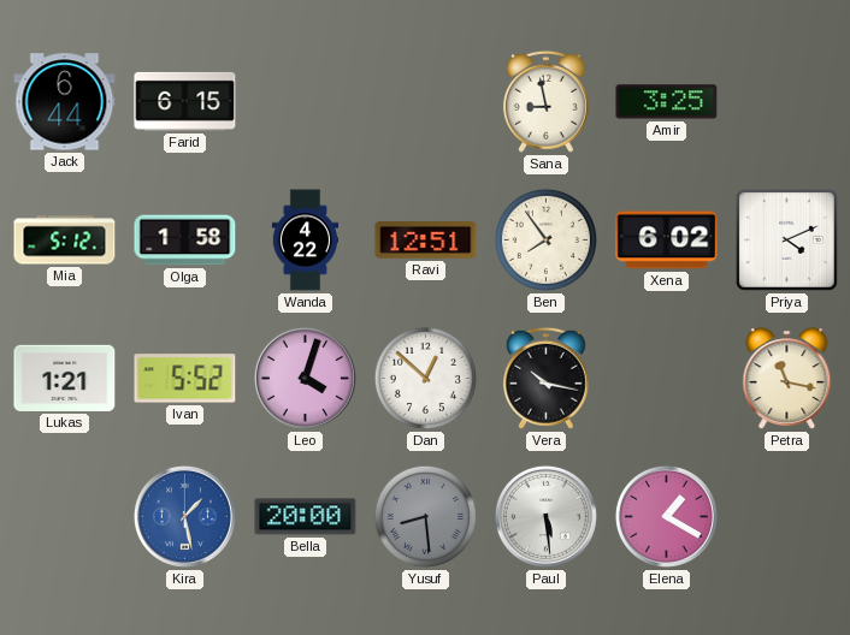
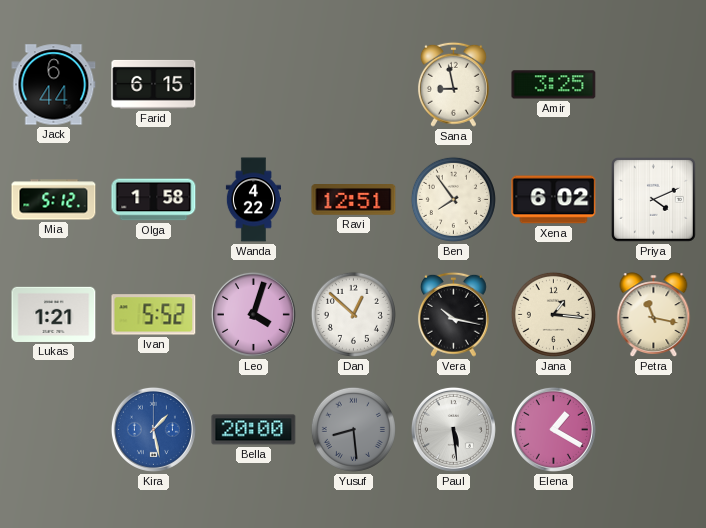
Jana: none -> 1:16
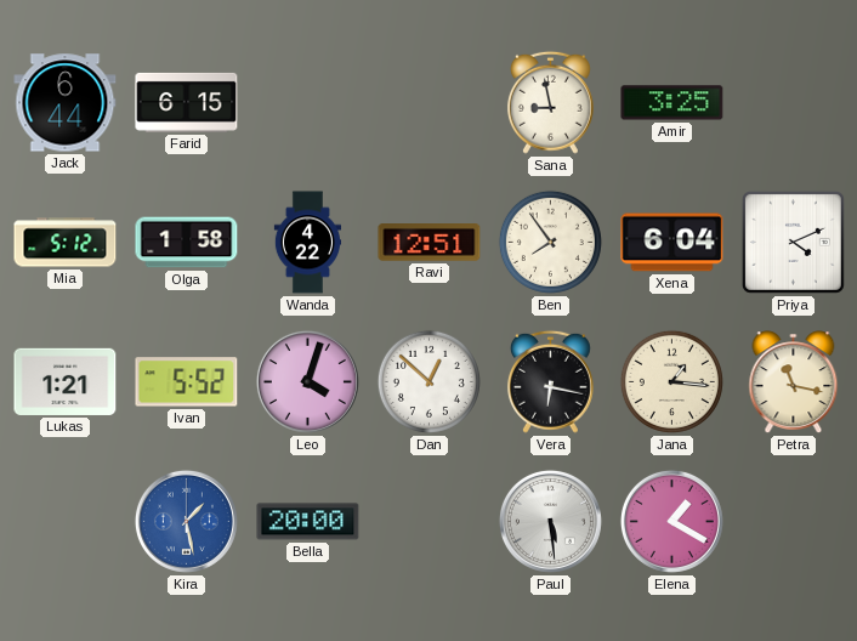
Xena: 6:02 -> 6:04
Vera: 10:17 -> 6:17
Yusuf: 8:29 -> none
